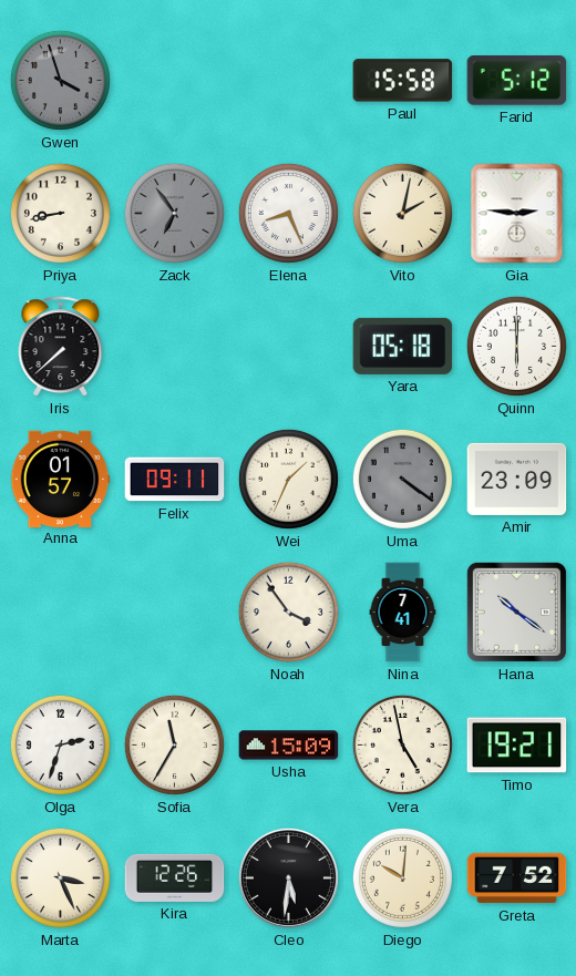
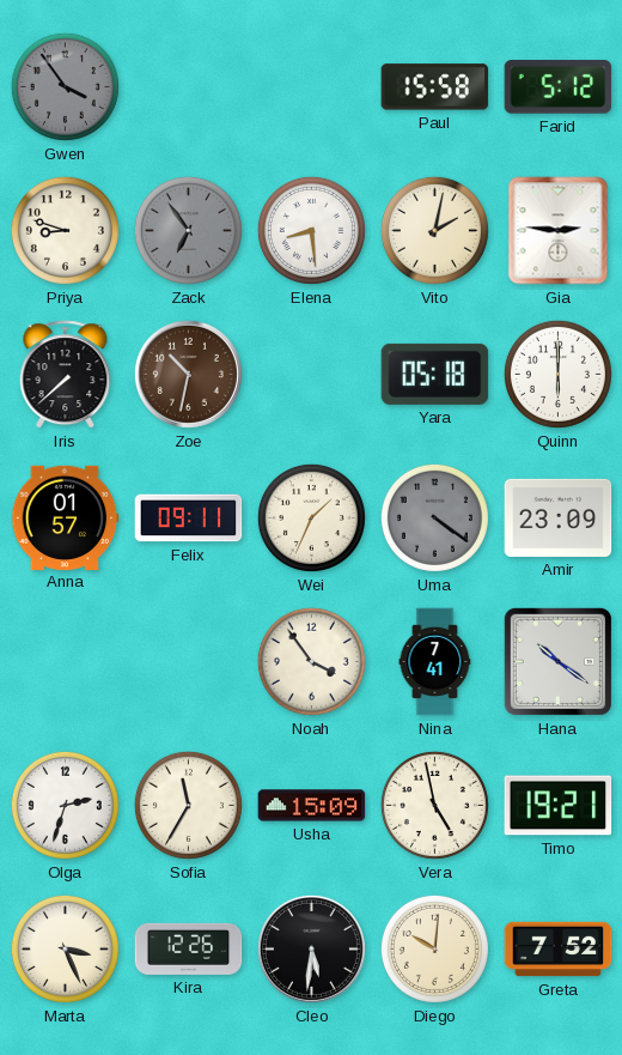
Gwen: 3:57 -> 3:54
Priya: 8:43 -> 8:48
Elena: 8:26 -> 8:29
Zoe: none -> 10:32
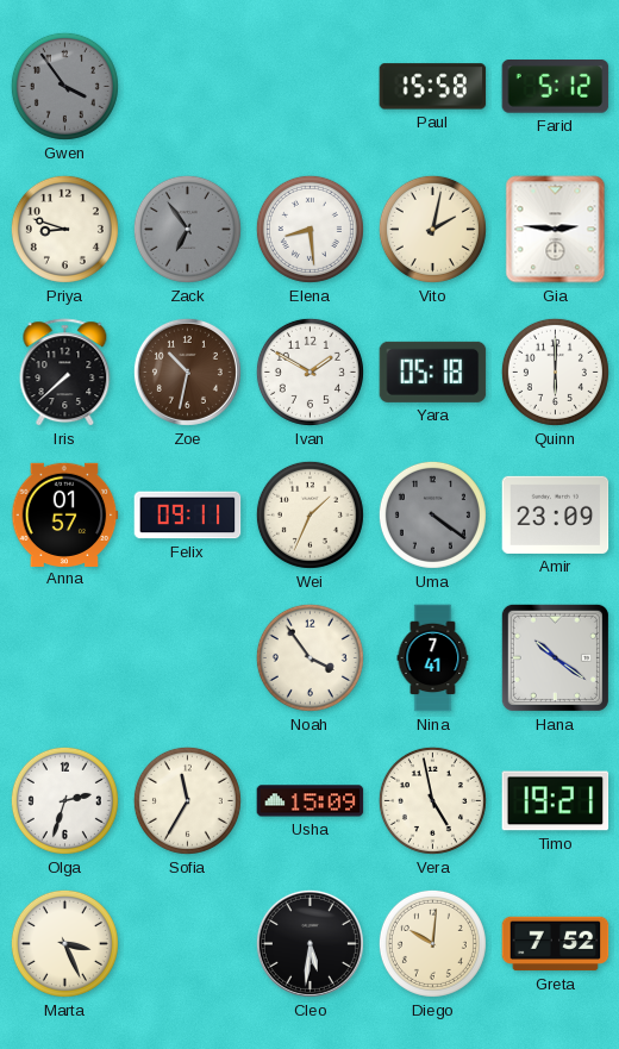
Ivan: none -> 1:50
Kira: 12:26 -> none
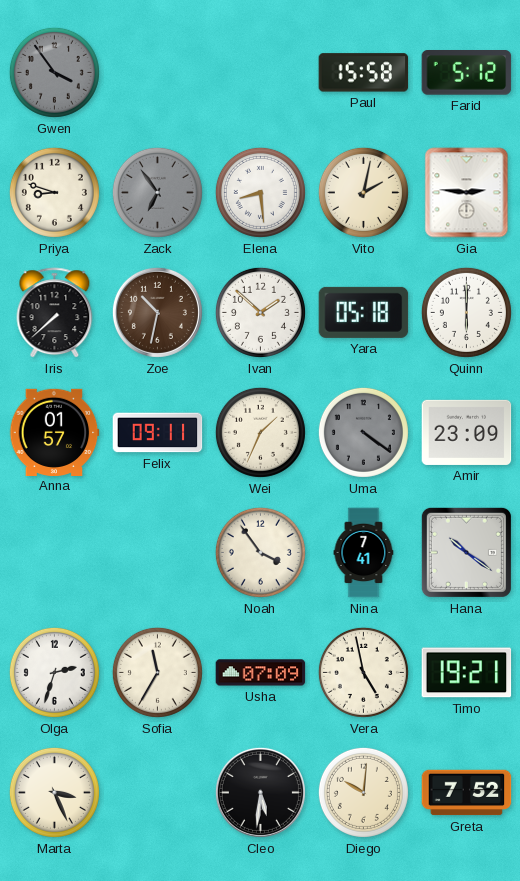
Ivan: 1:50 -> 1:52
Usha: 15:09 -> 07:09
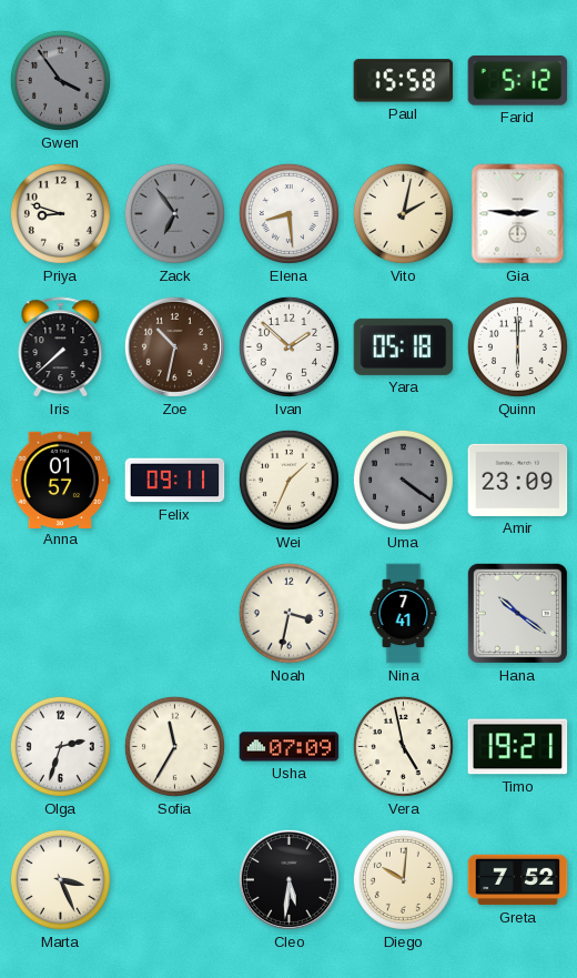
Noah: 3:54 -> 3:32
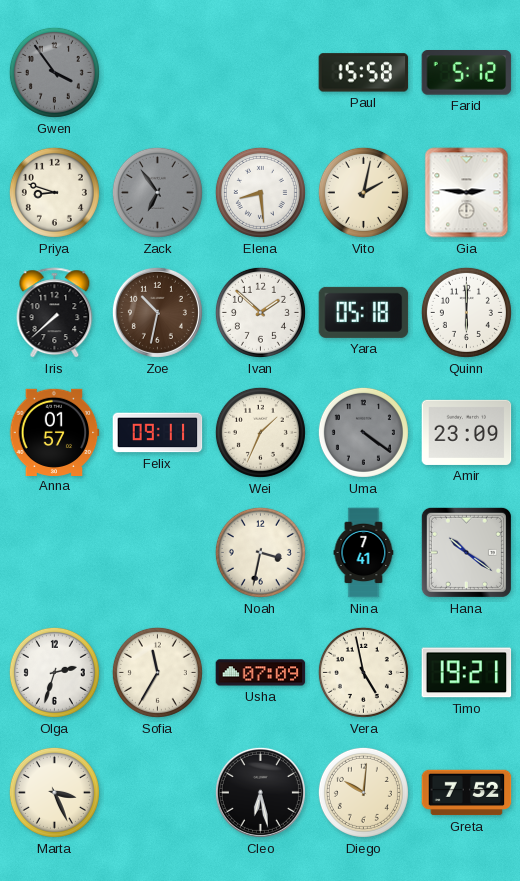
Cleo: 5:31 -> 6:28
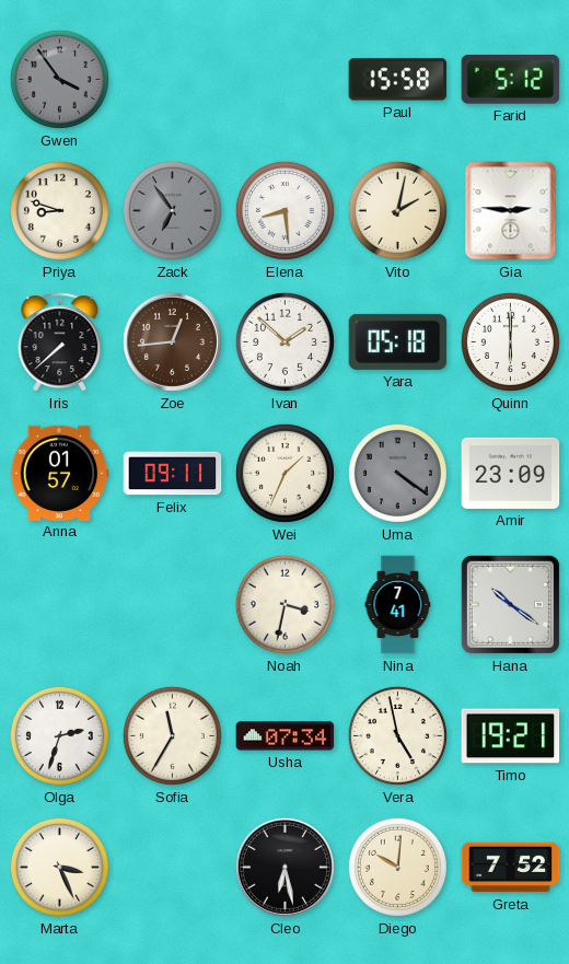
Zoe: 10:32 -> 12:44
Usha: 07:09 -> 07:34
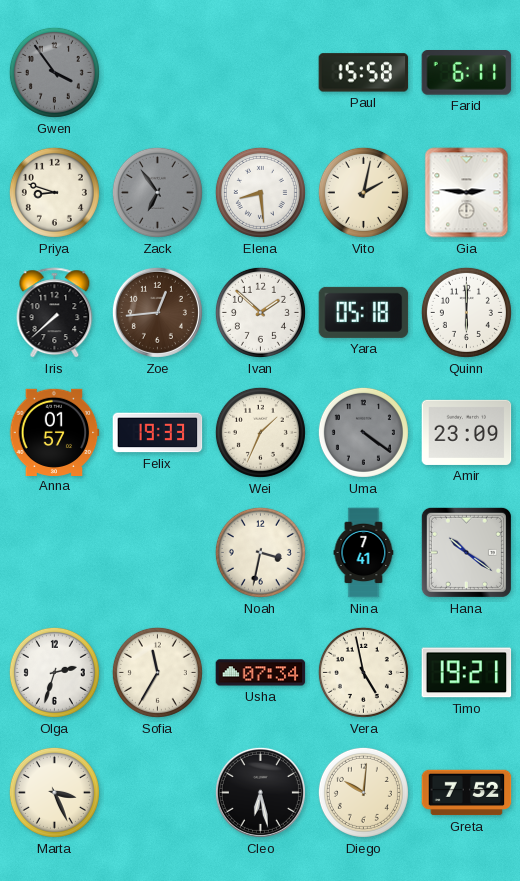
Farid: 5:12 -> 6:11
Felix: 09:11 -> 19:33
